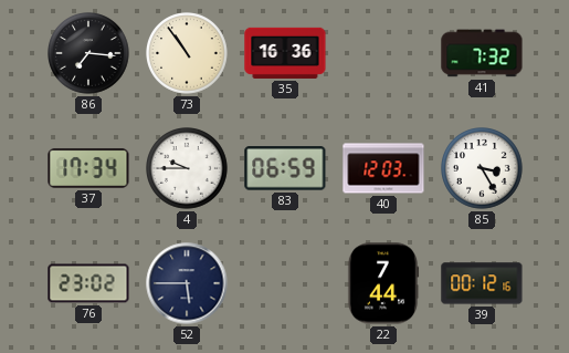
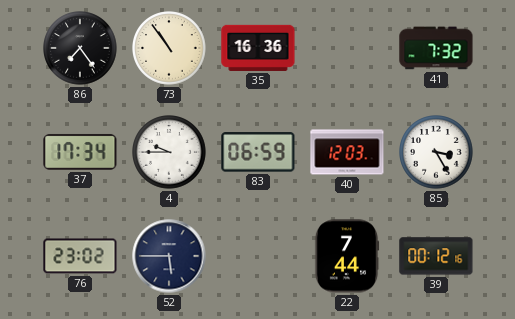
86: 7:16 -> 7:24
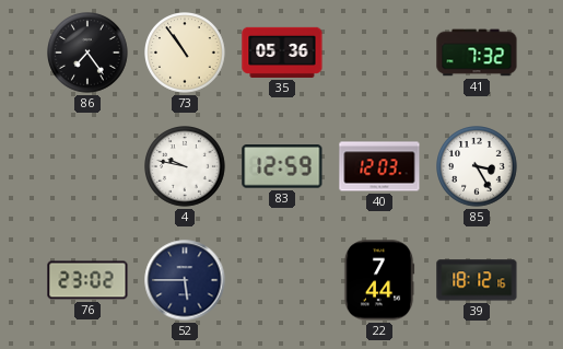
35: 16:36 -> 05:36
37: 17:34 -> none
4: 9:45 -> 9:47
83: 06:59 -> 12:59
39: 00:12 -> 18:12
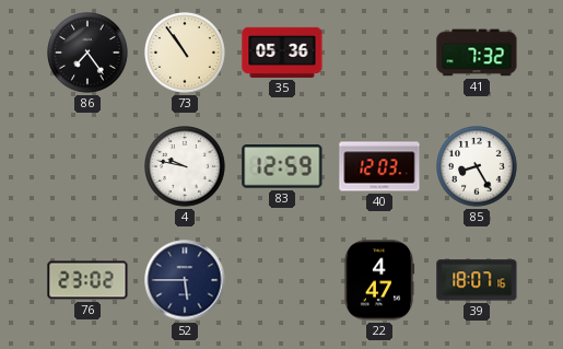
85: 3:25 -> 8:25
22: 7:44 -> 4:47
39: 18:12 -> 18:07
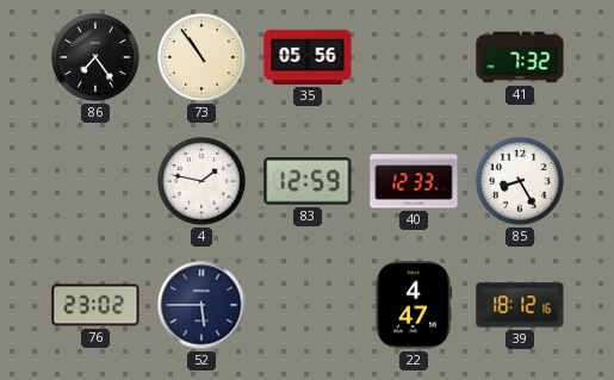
35: 05:36 -> 05:56
4: 9:47 -> 1:47
40: 12:03 -> 12:33
39: 18:07 -> 18:12
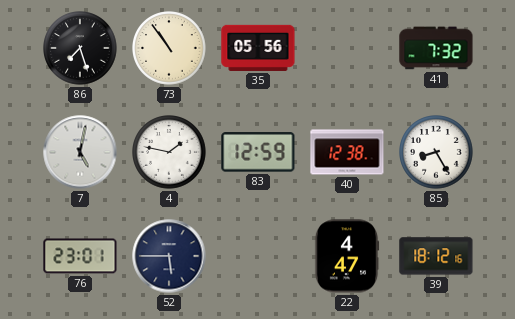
86: 7:24 -> 7:27
7: none -> 5:02
40: 12:33 -> 12:38
76: 23:02 -> 23:01
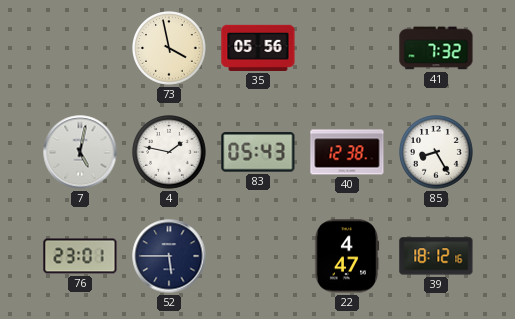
86: 7:27 -> none
73: 10:54 -> 3:58
83: 12:59 -> 05:43
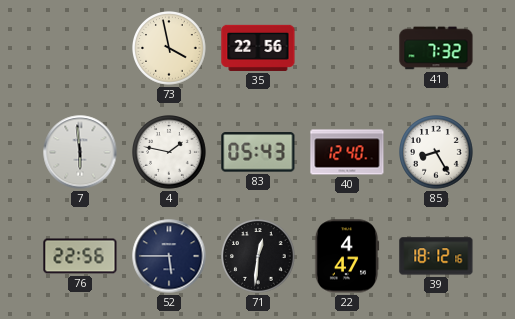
35: 05:56 -> 22:56
7: 5:02 -> 5:59
40: 12:38 -> 12:40
76: 23:01 -> 22:56
71: none -> 12:31
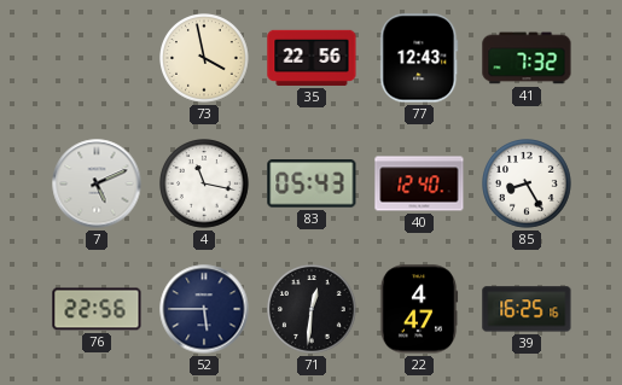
77: none -> 12:43
7: 5:59 -> 5:11
4: 1:47 -> 11:17
39: 18:12 -> 16:25
